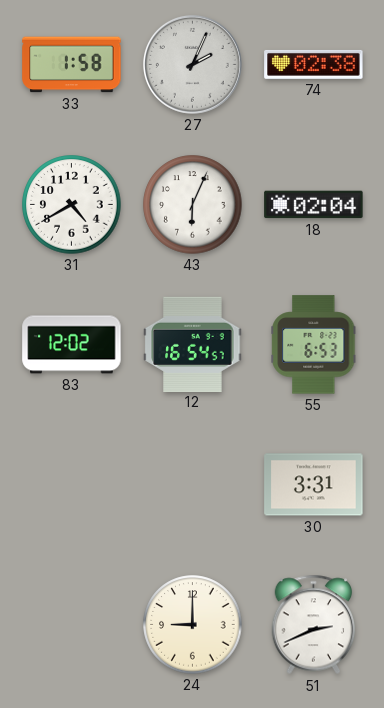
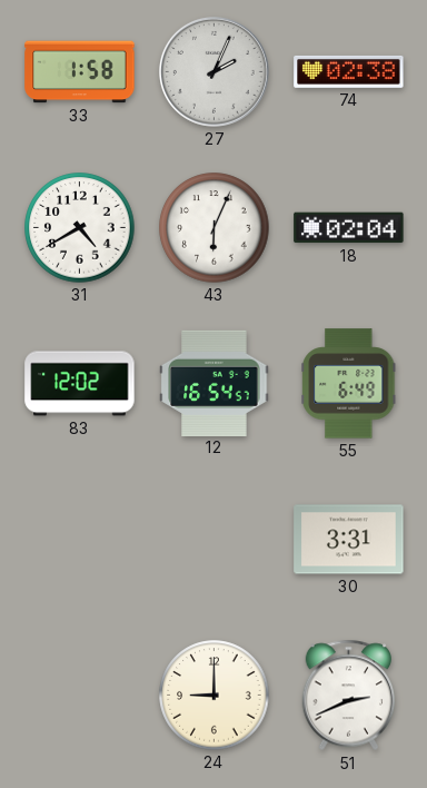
55: 6:53 -> 6:49
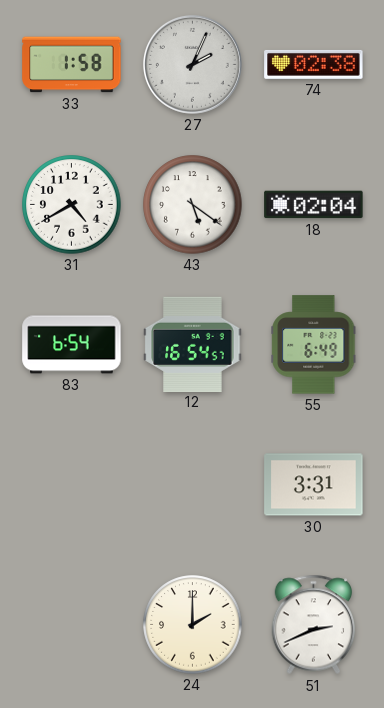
43: 6:04 -> 5:21
83: 12:02 -> 6:54
24: 9:00 -> 2:00
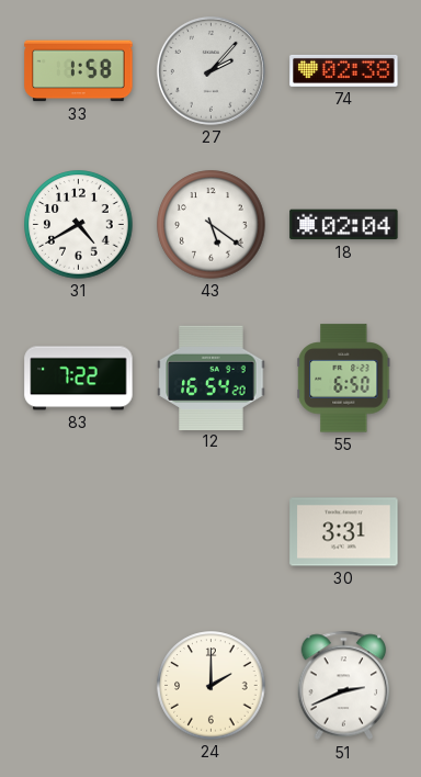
27: 2:04 -> 2:07
83: 6:54 -> 7:22
12: 16:54:57 -> 16:54:20
55: 6:49 -> 6:50
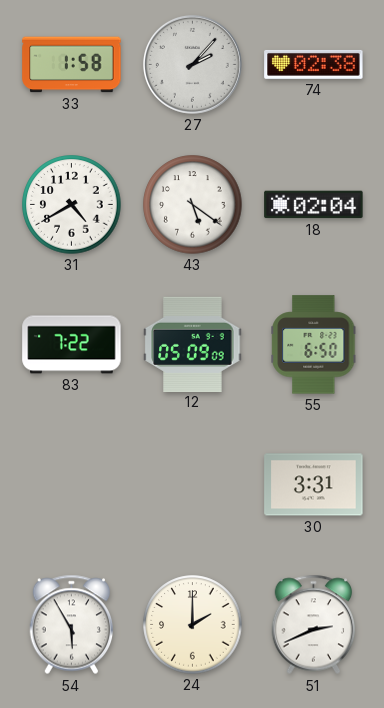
12: 16:54 -> 05:09
54: none -> 5:55
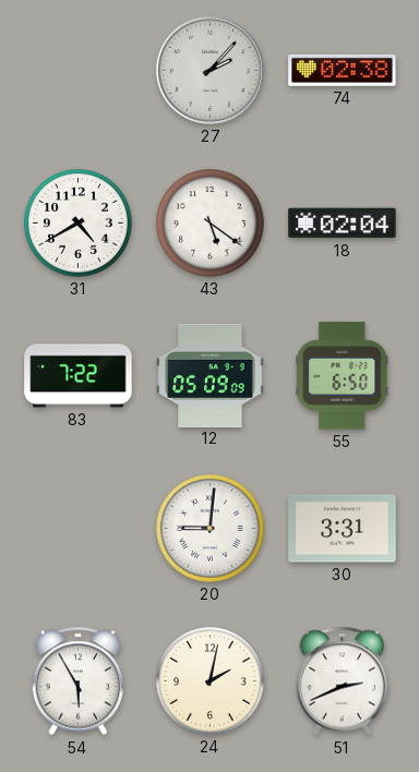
33: 1:58 -> none
20: none -> 9:01
24: 2:00 -> 2:02
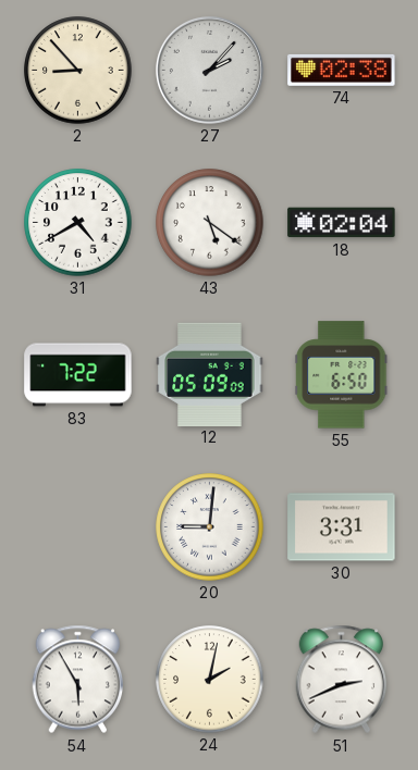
2: none -> 8:53
